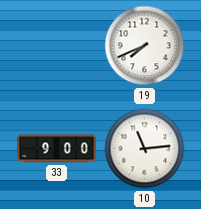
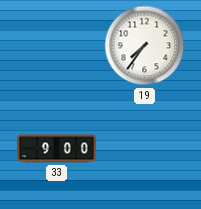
19: 7:41 -> 7:36
10: 11:14 -> none
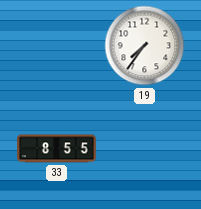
33: 9:00 -> 8:55
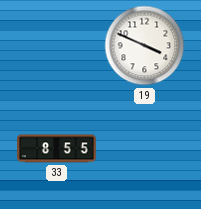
19: 7:36 -> 3:49
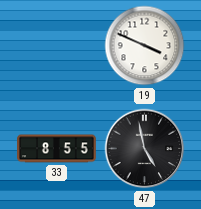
47: none -> 4:58
